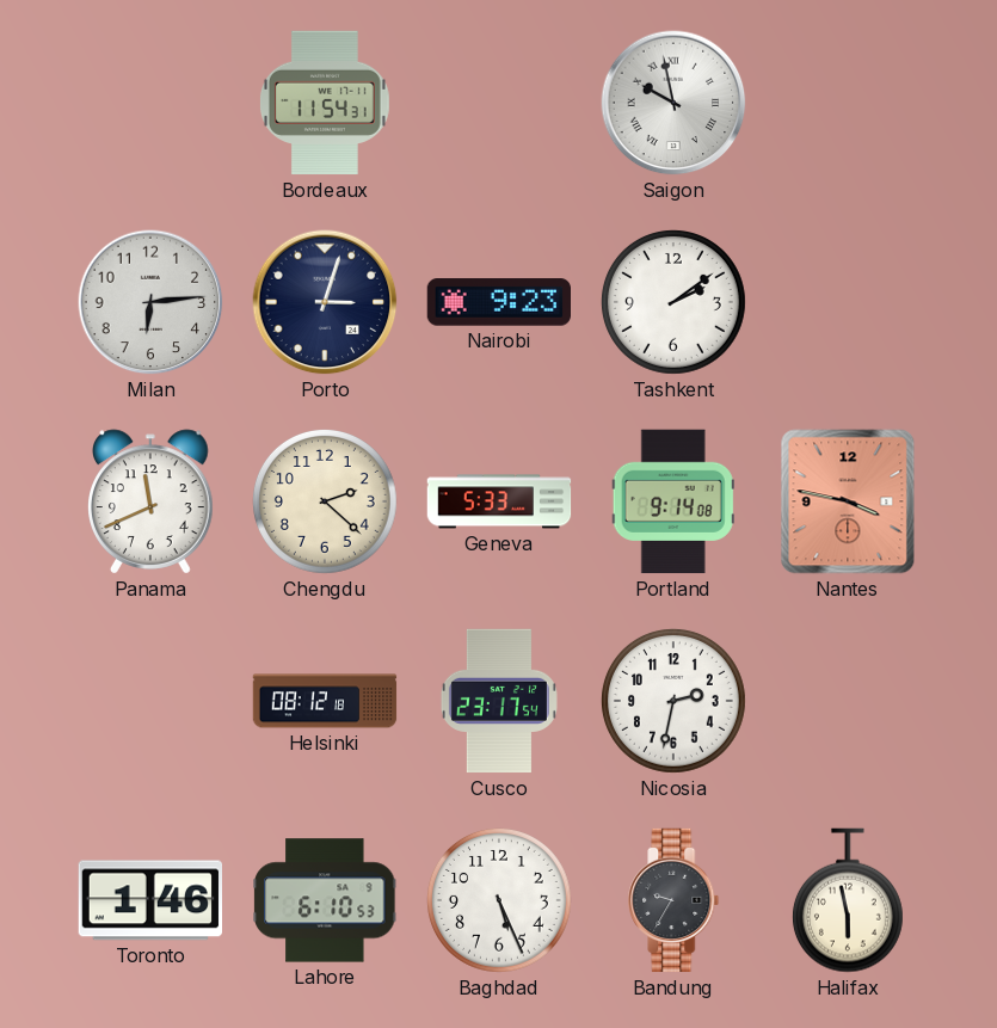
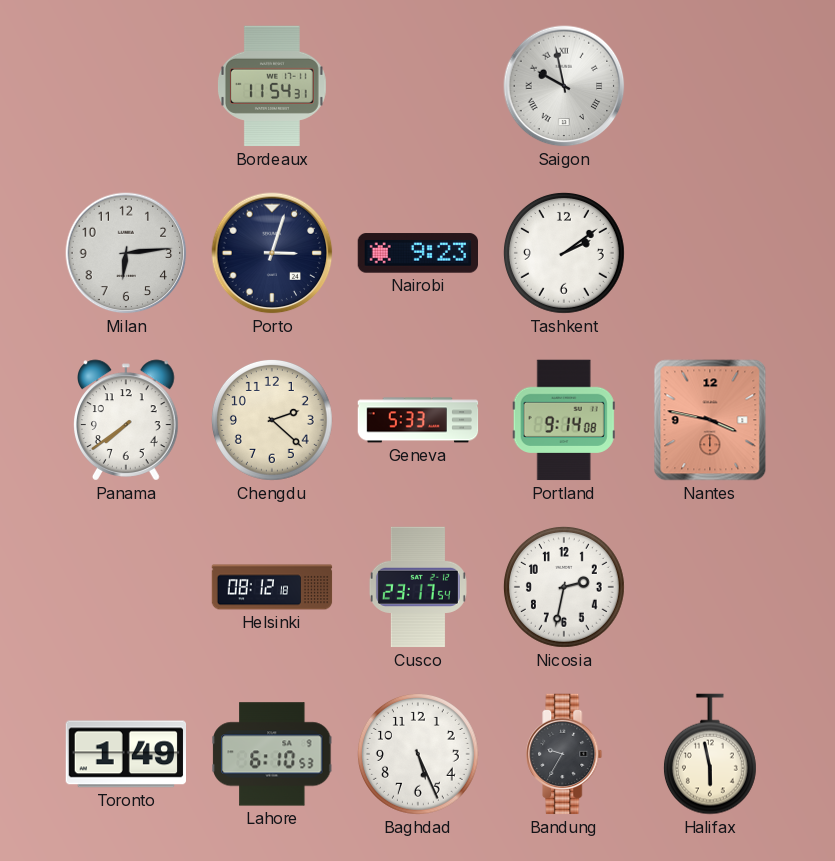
Panama: 11:41 -> 7:39
Toronto: 1:46 -> 1:49
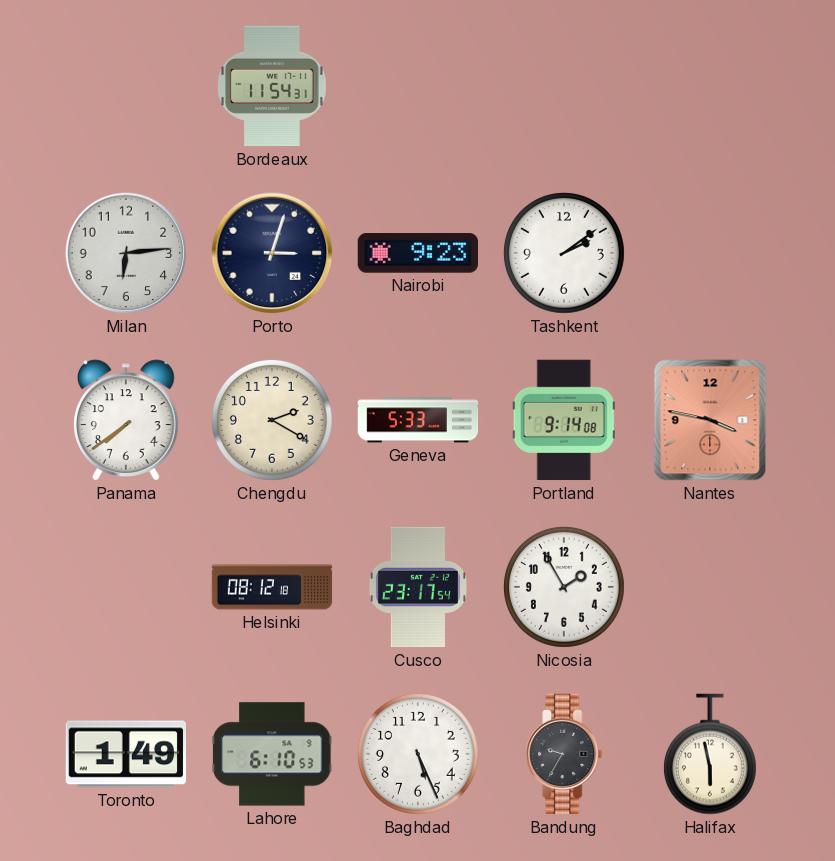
Saigon: 9:58 -> none
Chengdu: 2:22 -> 2:20
Nicosia: 2:32 -> 1:55
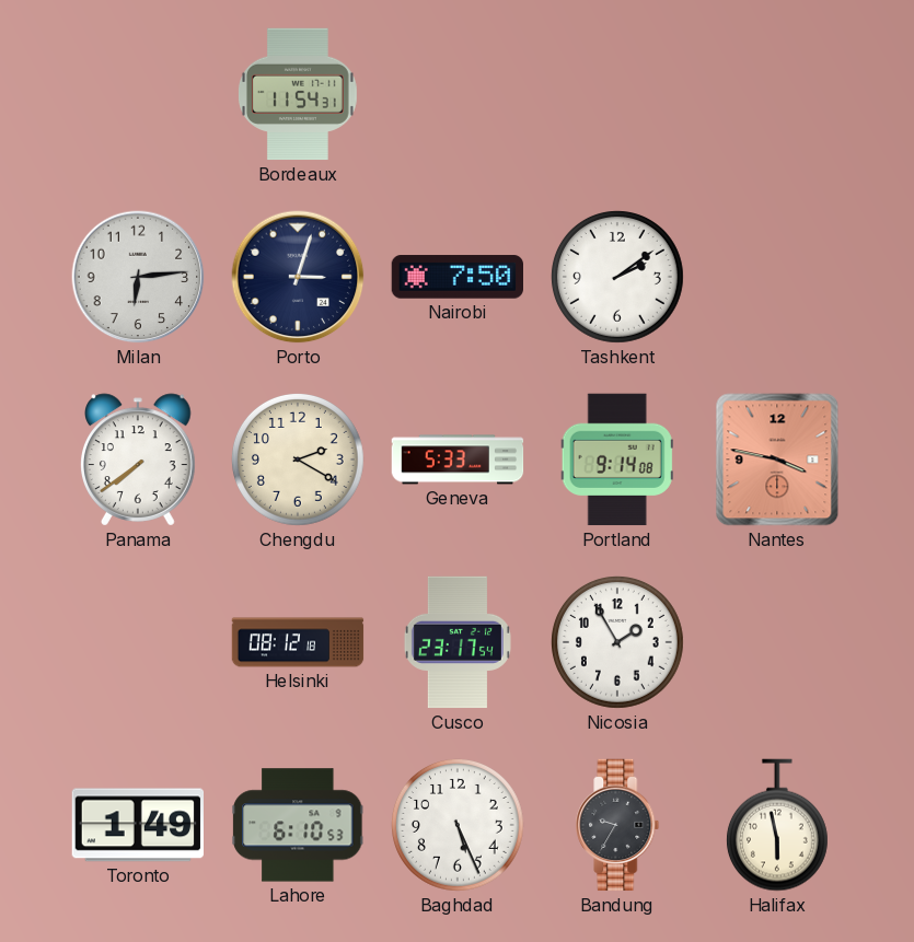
Nairobi: 9:23 -> 7:50
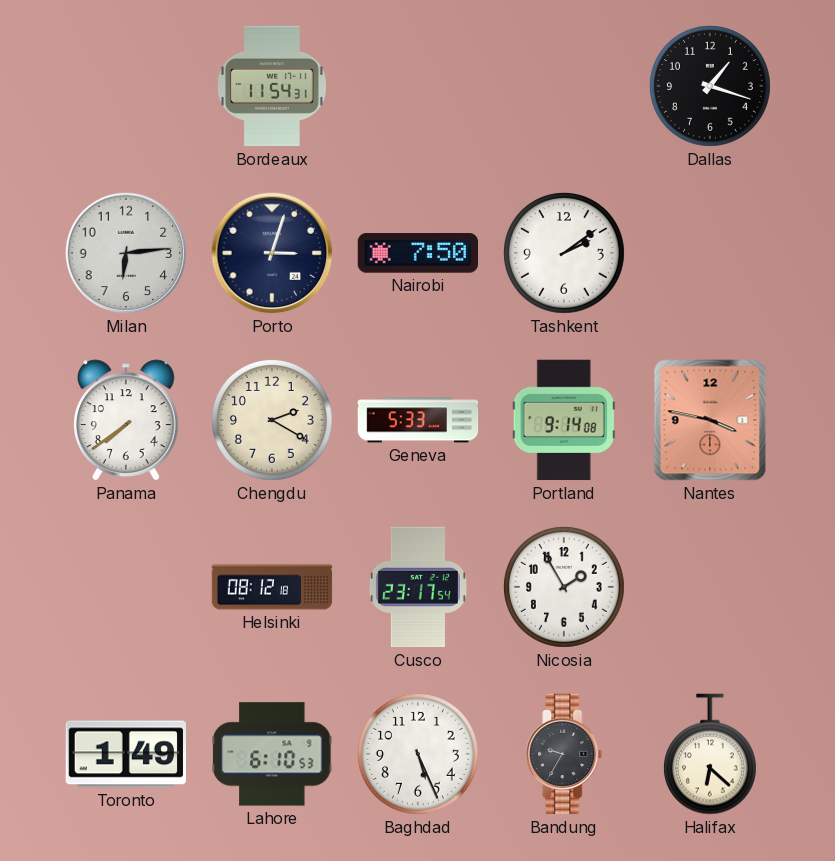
Dallas: none -> 1:18
Halifax: 5:58 -> 6:22
